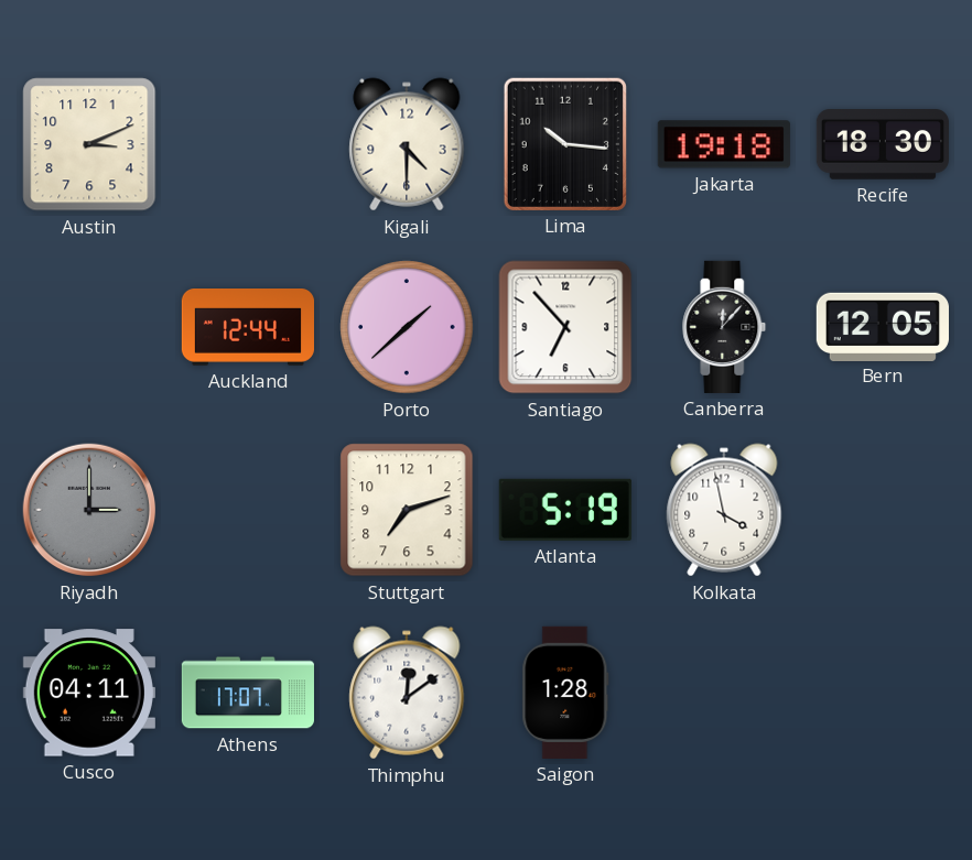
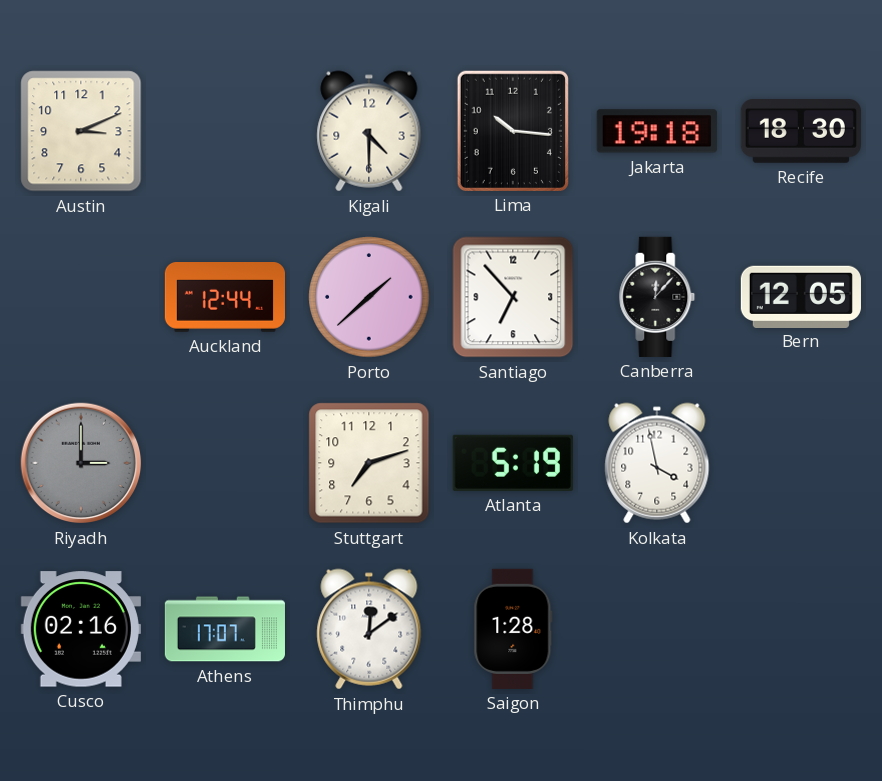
Cusco: 04:11 -> 02:16
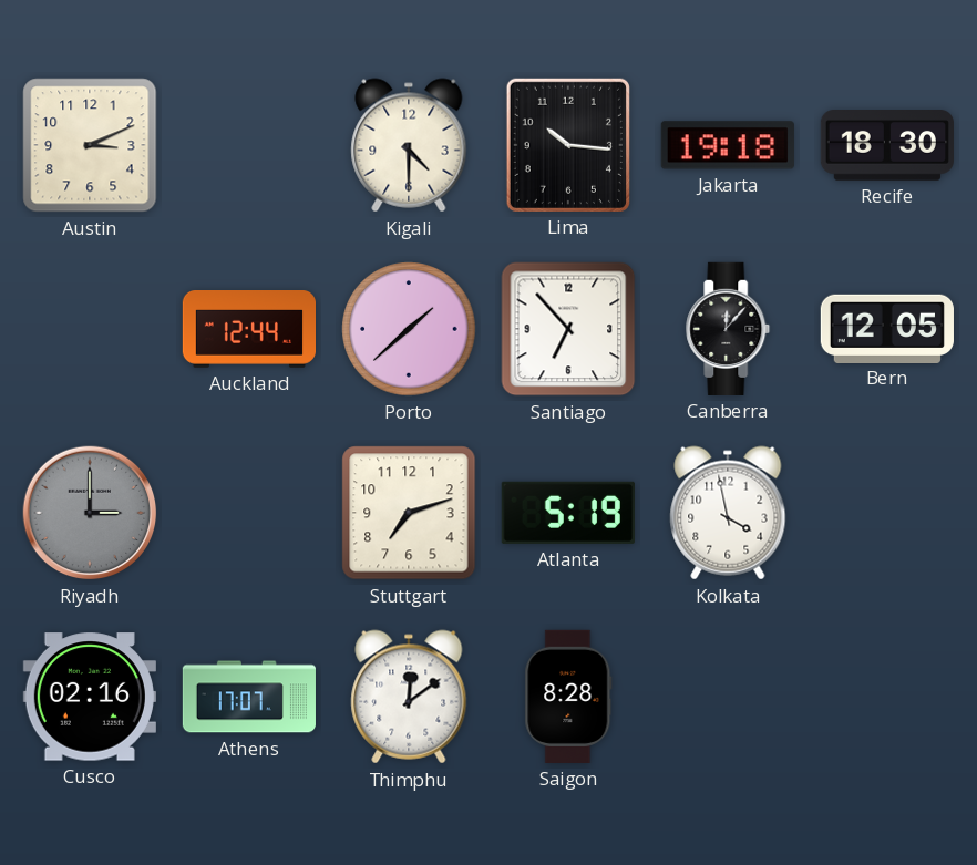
Saigon: 1:28 -> 8:28
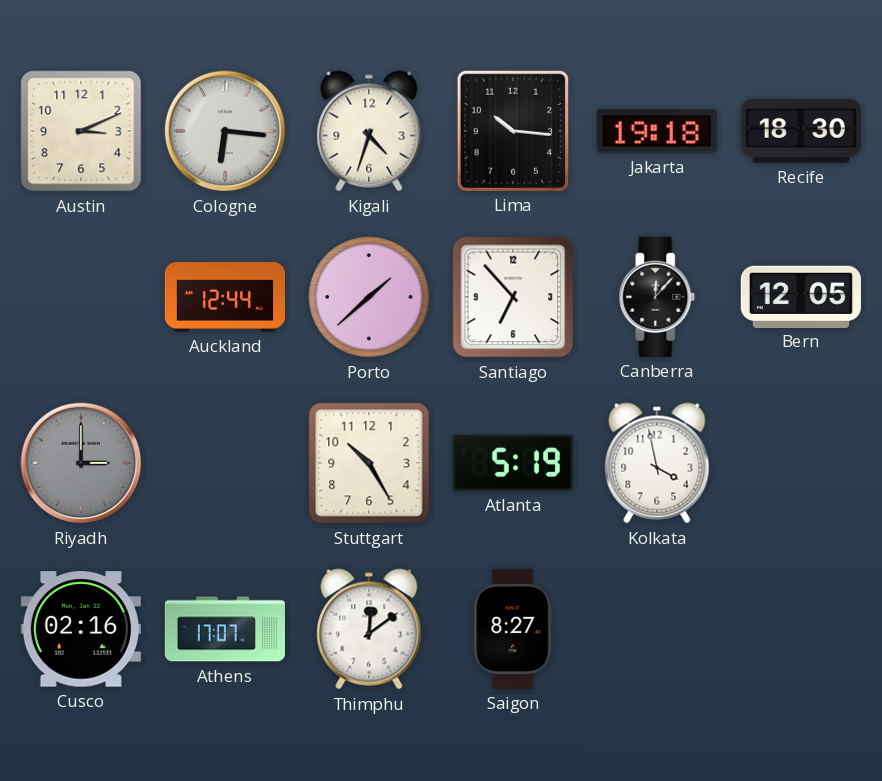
Cologne: none -> 6:16
Kigali: 4:30 -> 4:33
Stuttgart: 7:12 -> 10:25
Saigon: 8:28 -> 8:27
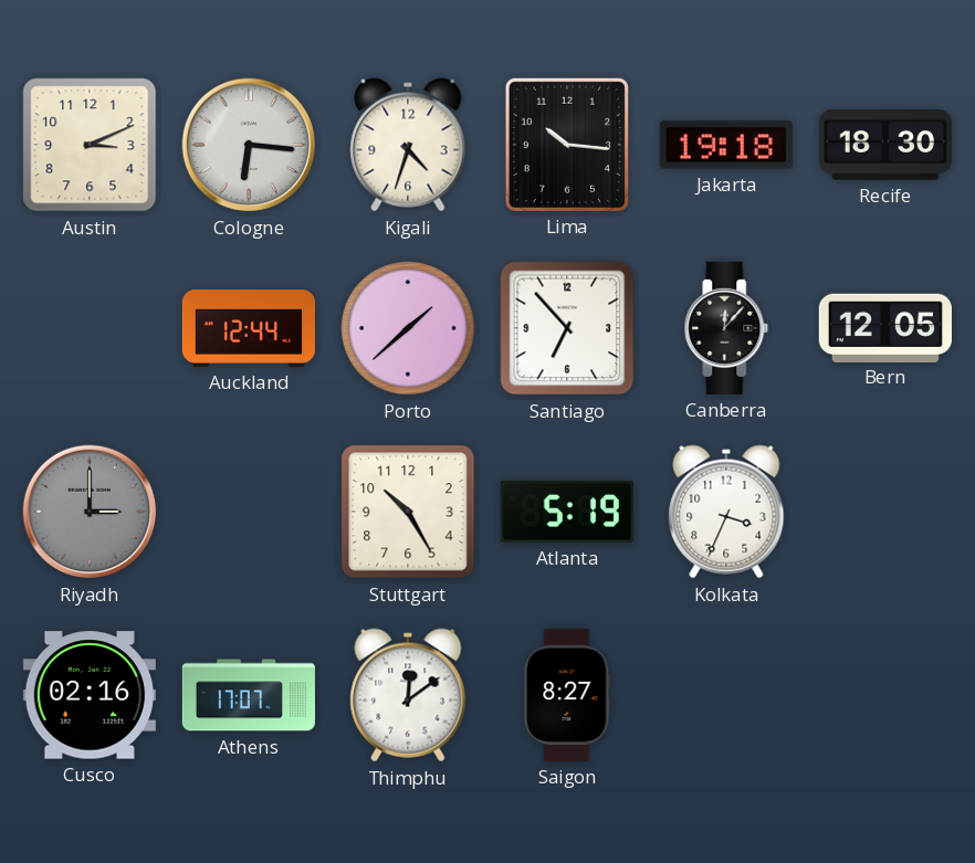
Kolkata: 3:58 -> 3:34
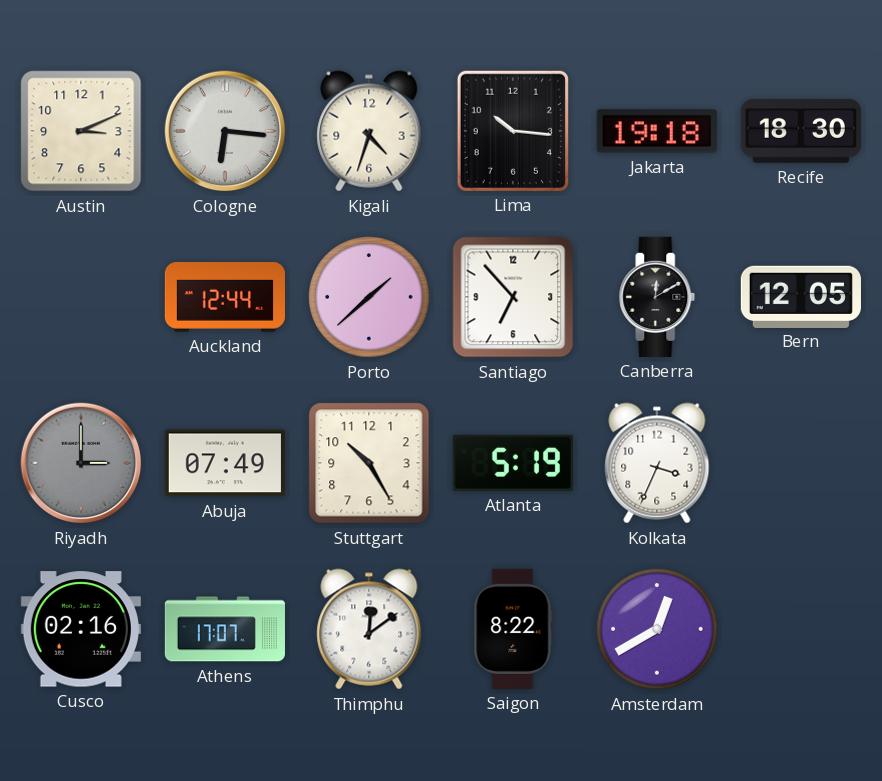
Canberra: 12:07 -> 12:10
Abuja: none -> 07:49
Saigon: 8:27 -> 8:22
Amsterdam: none -> 12:40
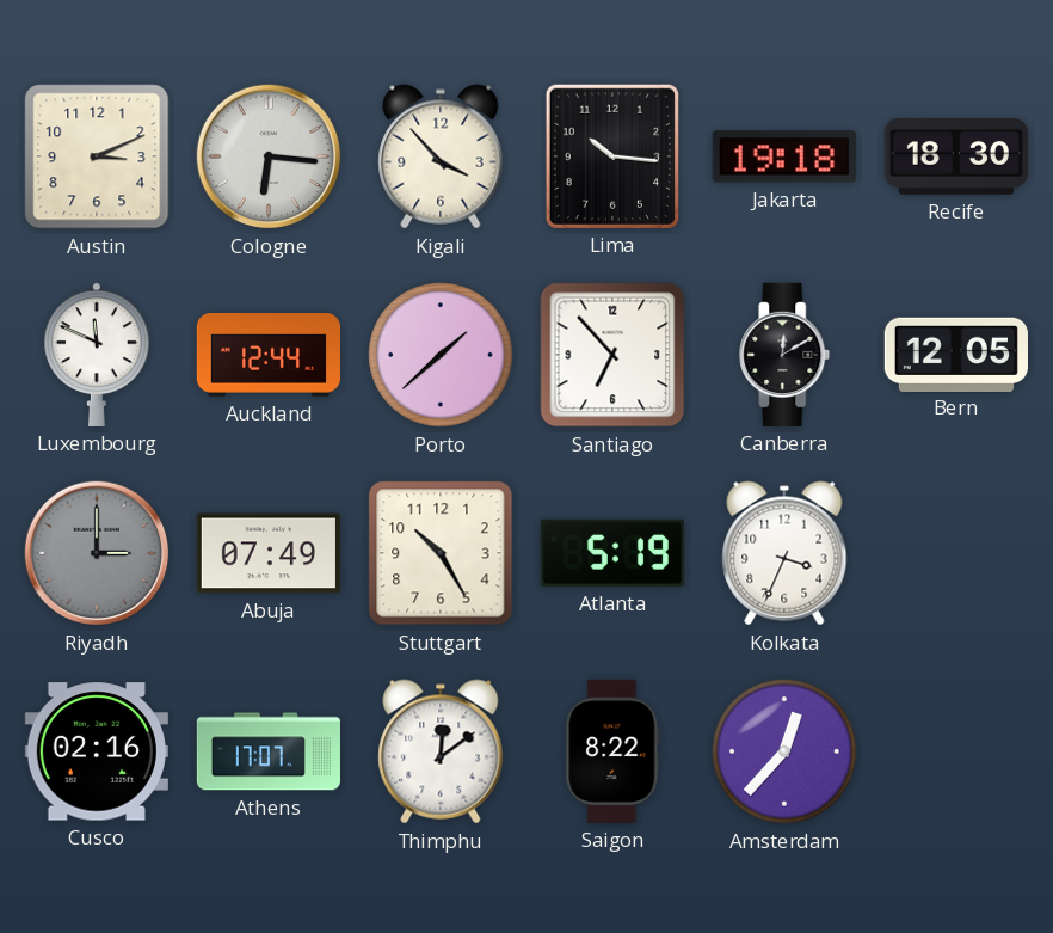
Kigali: 4:33 -> 3:53
Luxembourg: none -> 11:49
Amsterdam: 12:40 -> 12:37
